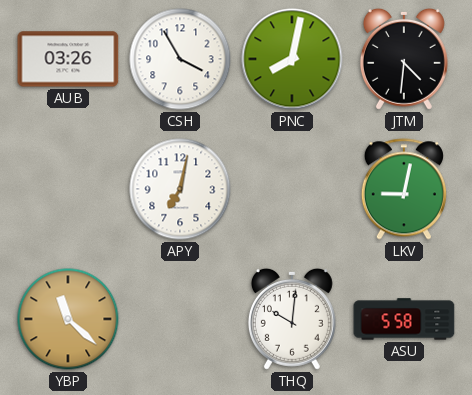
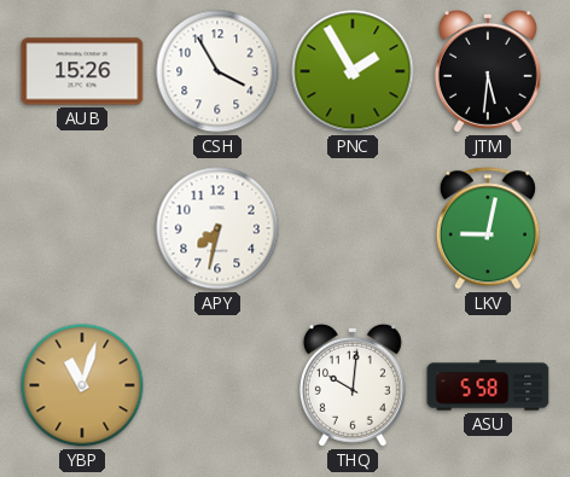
AUB: 03:26 -> 15:26
PNC: 8:02 -> 1:55
JTM: 4:31 -> 5:31
APY: 7:02 -> 7:32
YBP: 11:22 -> 11:03
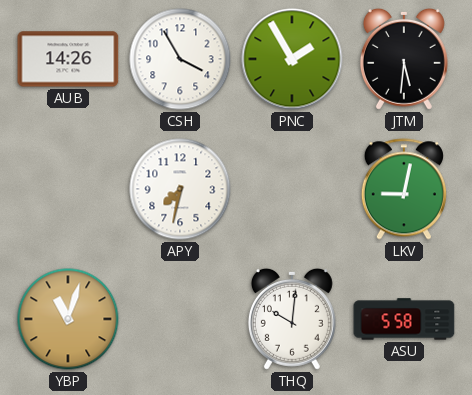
AUB: 15:26 -> 14:26
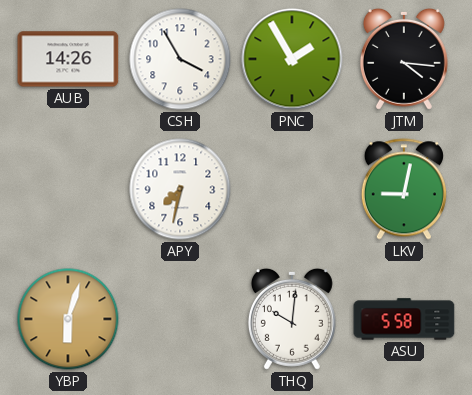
JTM: 5:31 -> 4:16
YBP: 11:03 -> 6:03
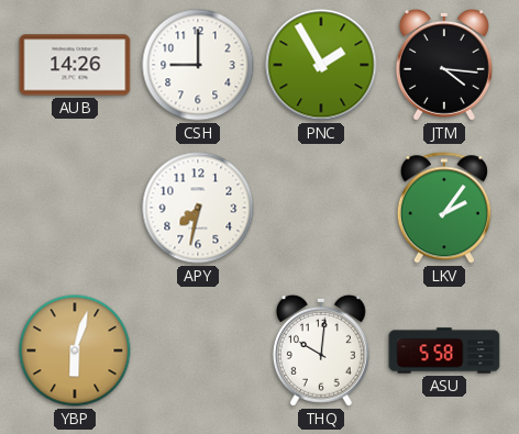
CSH: 3:55 -> 9:00
LKV: 9:02 -> 2:06
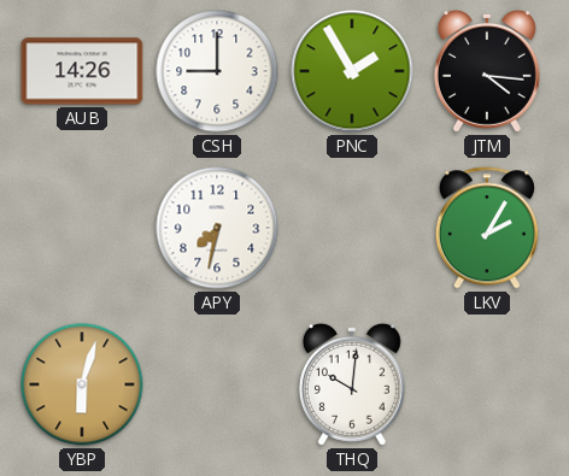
LKV: 2:06 -> 2:05
ASU: 5:58 -> none
